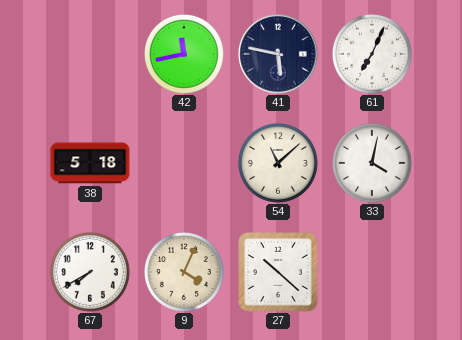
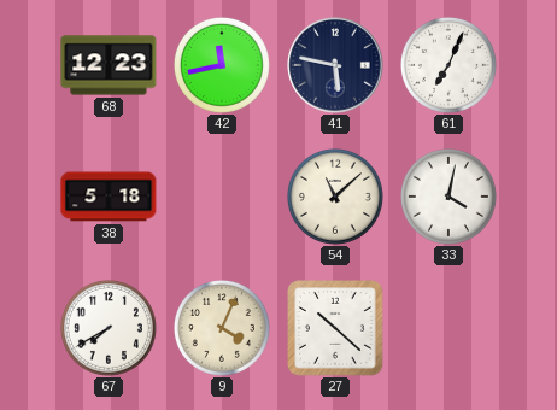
68: none -> 12:23
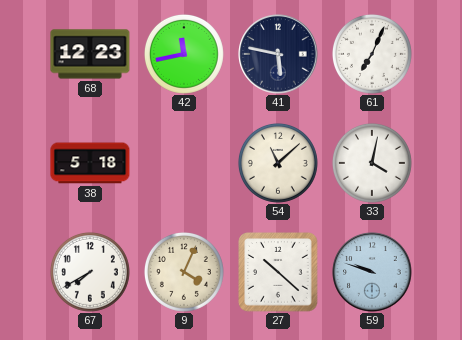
59: none -> 9:48
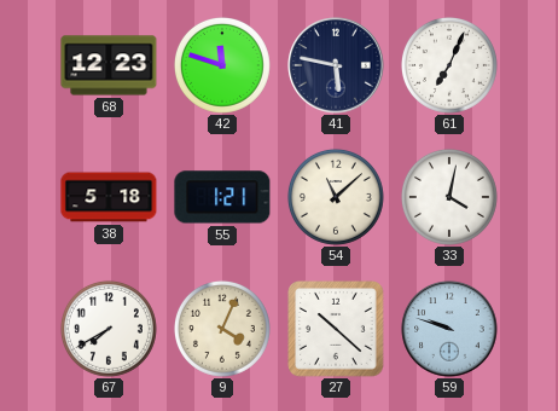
42: 11:43 -> 11:48
55: none -> 1:21
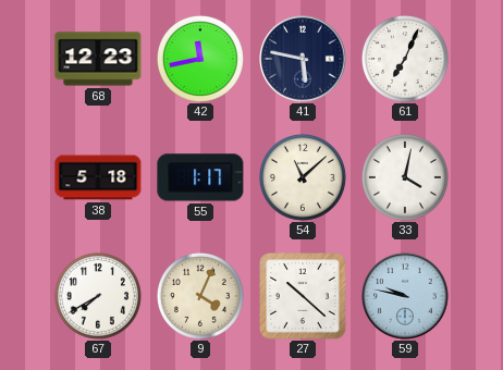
42: 11:48 -> 11:43
55: 1:21 -> 1:17
59: 9:48 -> 9:47
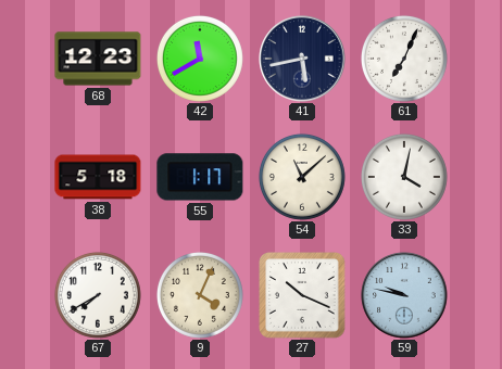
42: 11:43 -> 11:40
41: 5:47 -> 5:43
27: 10:22 -> 10:19
